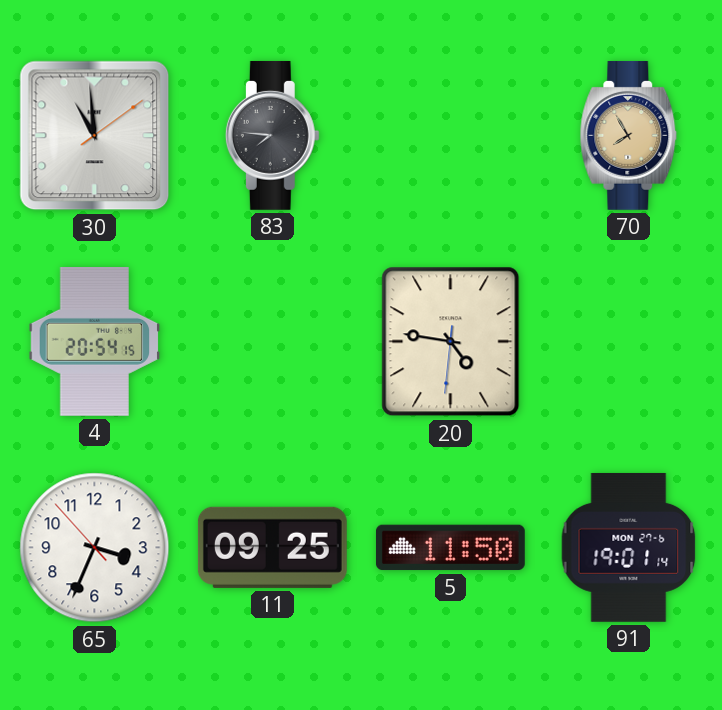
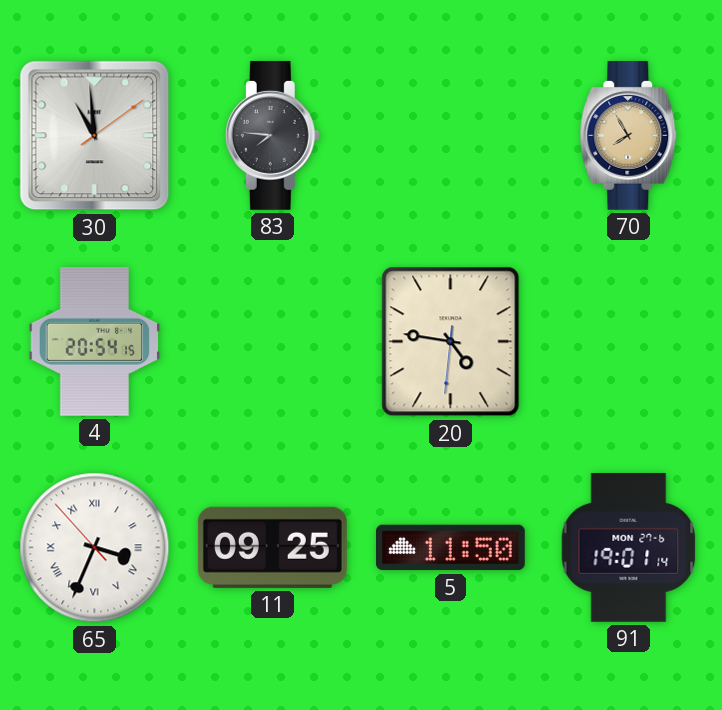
65 numerals: Arabic -> Roman
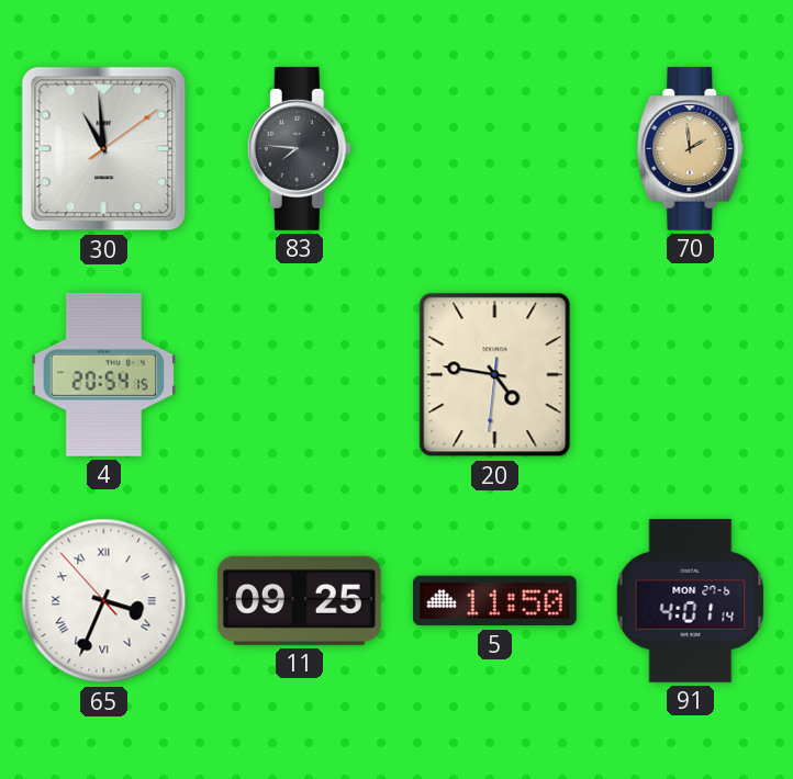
70: 7:55 -> 1:59
91: 19:01 -> 4:01
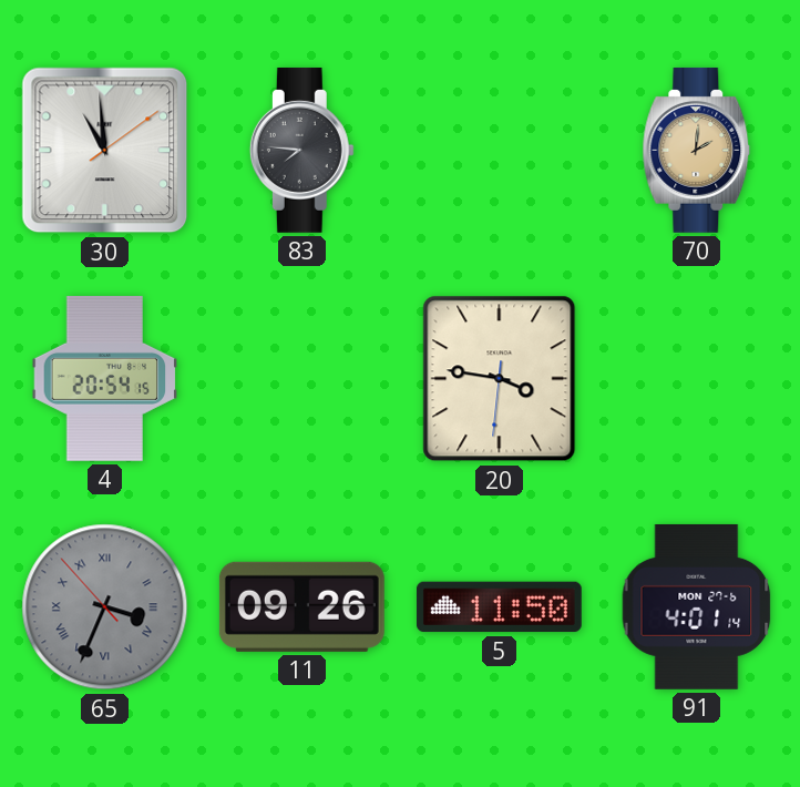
70: 1:59 -> 2:01
20: 4:46 -> 3:46
65 dial: white -> grey
11: 09:25 -> 09:26
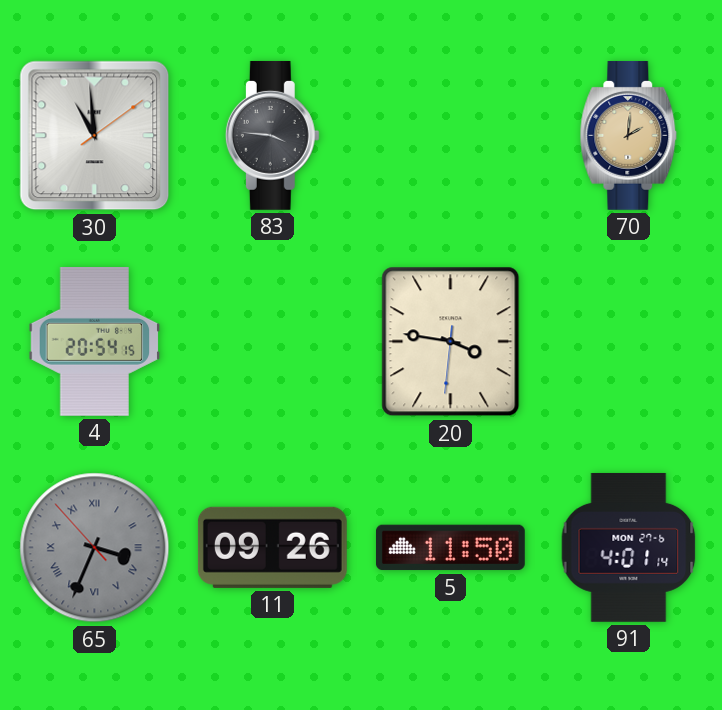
83: 7:46 -> 3:46
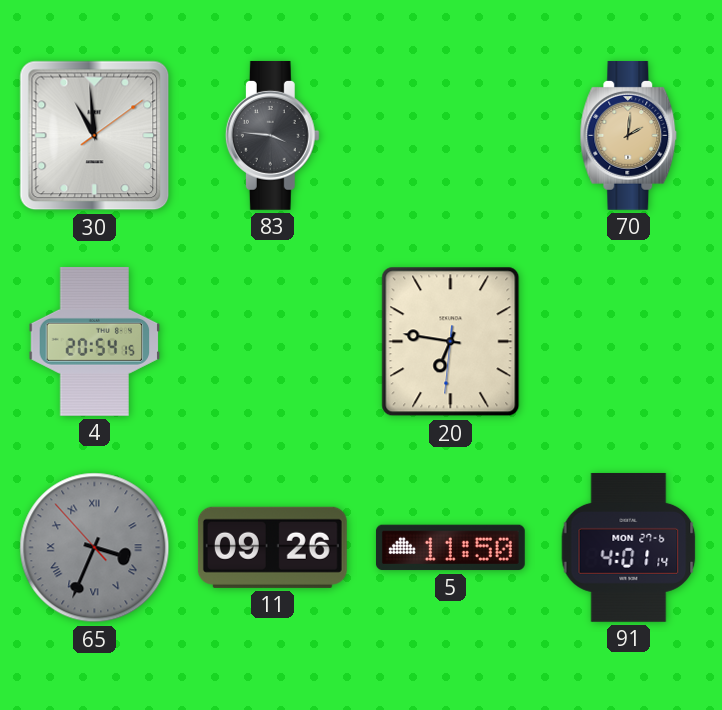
20: 3:46 -> 6:46
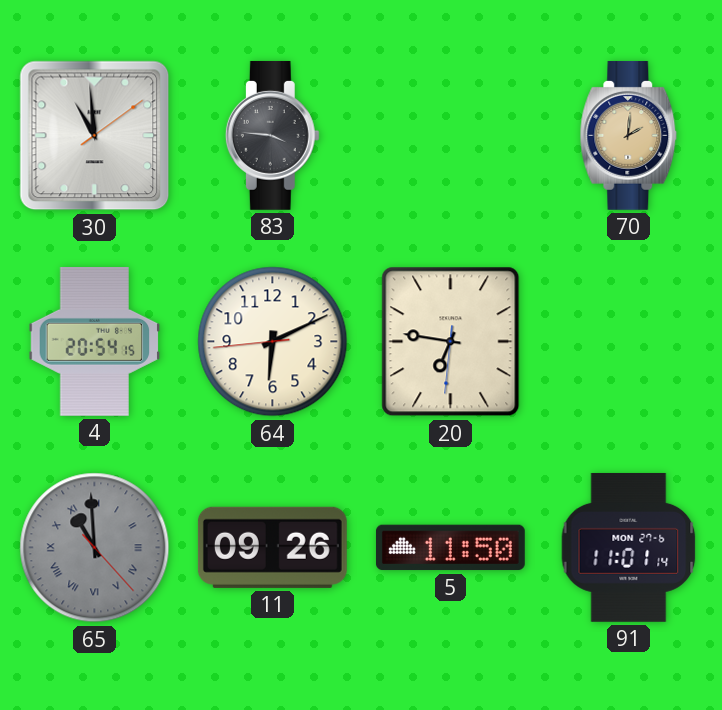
64: none -> 6:10
65: 3:33 -> 10:59
91: 4:01 -> 11:01
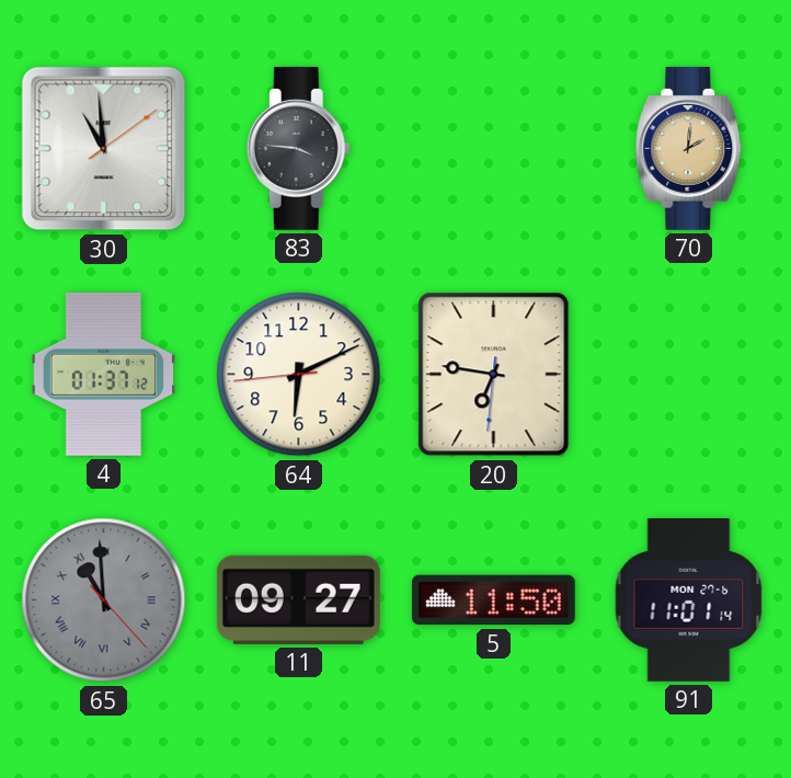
4: 20:54 -> 01:37
11: 09:26 -> 09:27
